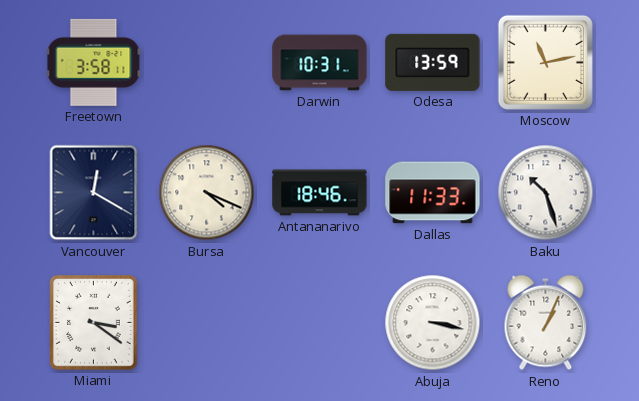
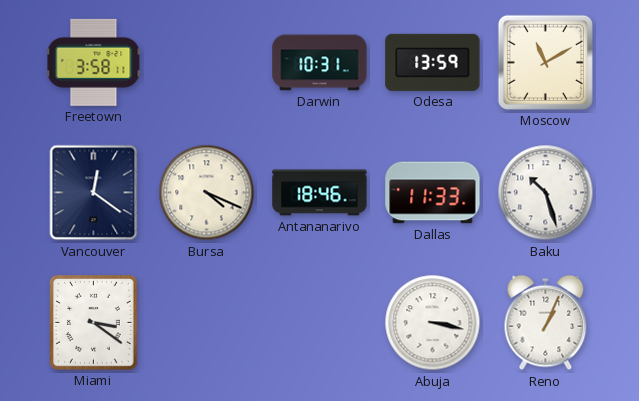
Moscow: 11:13 -> 11:10
Vancouver: 12:20 -> 12:21
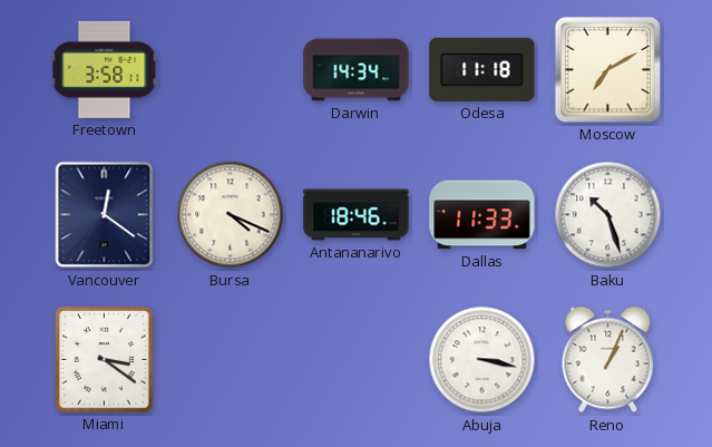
Darwin: 10:31 -> 14:34
Odesa: 13:59 -> 11:18
Moscow: 11:10 -> 7:10
